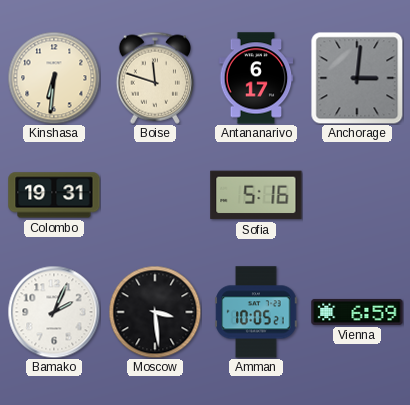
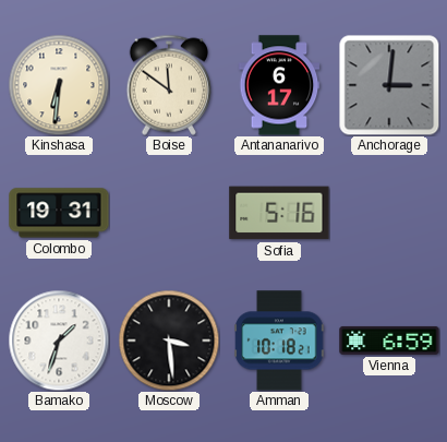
Boise: 11:48 -> 11:51
Bamako: 2:04 -> 1:33
Amman: 10:05 -> 10:18
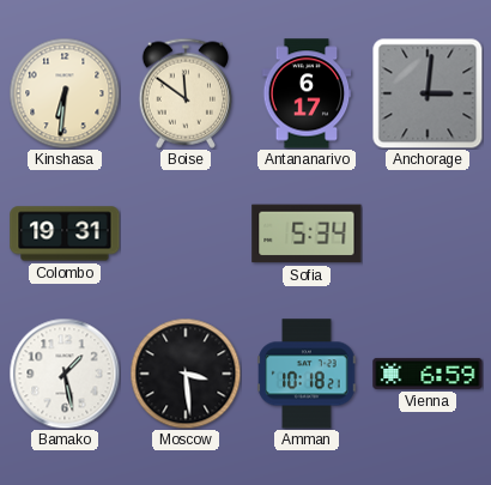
Sofia: 5:16 -> 5:34
Bamako: 1:33 -> 1:28
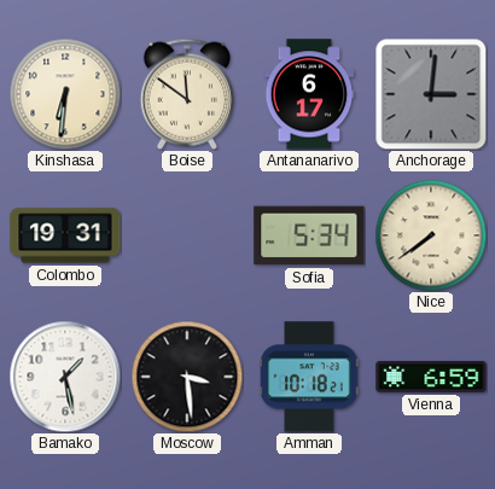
Nice: none -> 7:39
